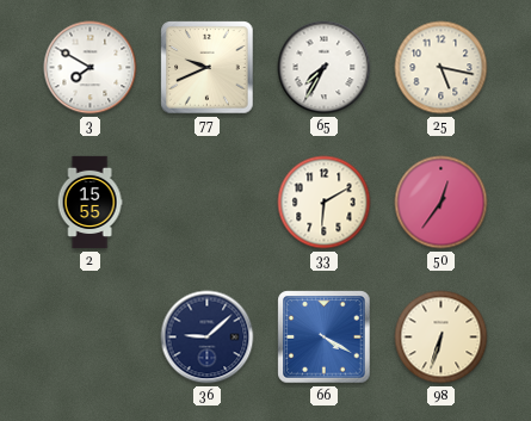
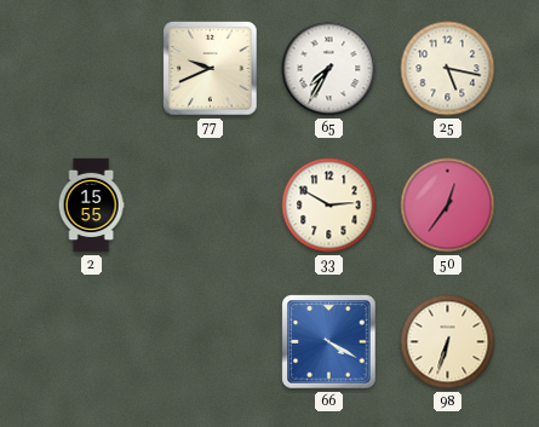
3: 7:50 -> none
33: 6:10 -> 2:50
36: 9:08 -> none
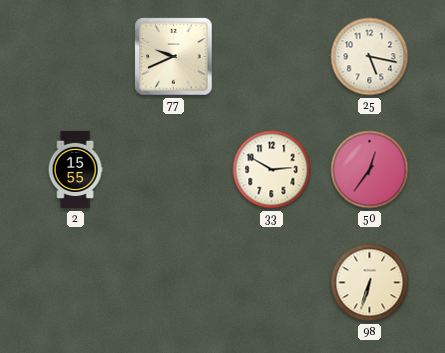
65: 7:35 -> none
66: 4:20 -> none
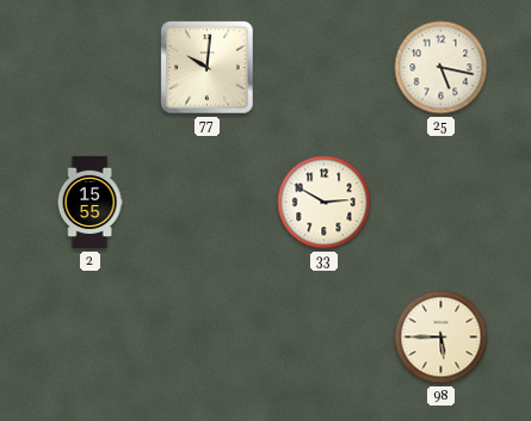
77: 9:41 -> 10:01
50: 12:36 -> none
98: 6:33 -> 5:45
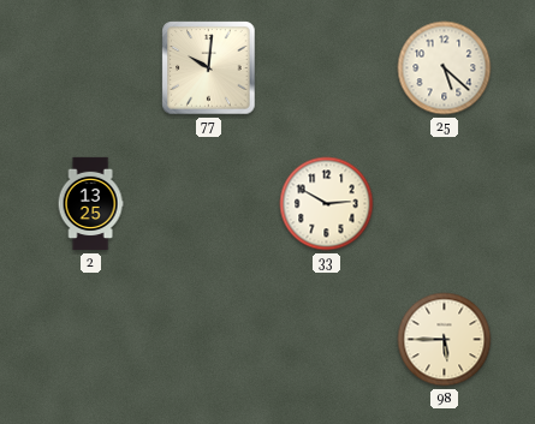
25: 5:17 -> 5:22
2: 15:55 -> 13:25
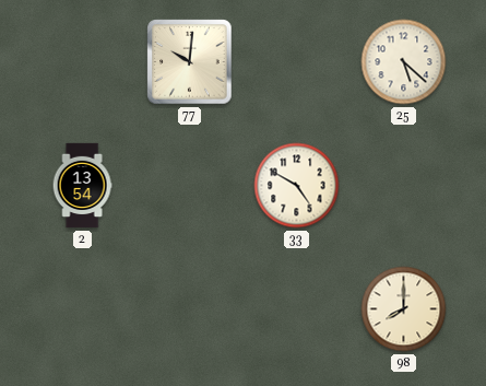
2: 13:25 -> 13:54
33: 2:50 -> 4:50
98: 5:45 -> 8:00
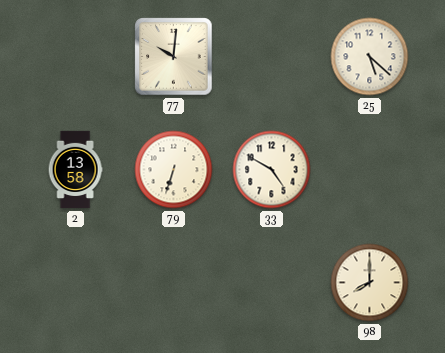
2: 13:54 -> 13:58
79: none -> 6:33
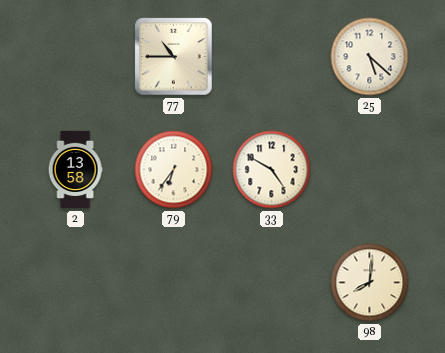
77: 10:01 -> 10:45
79: 6:33 -> 6:36
98: 8:00 -> 8:01
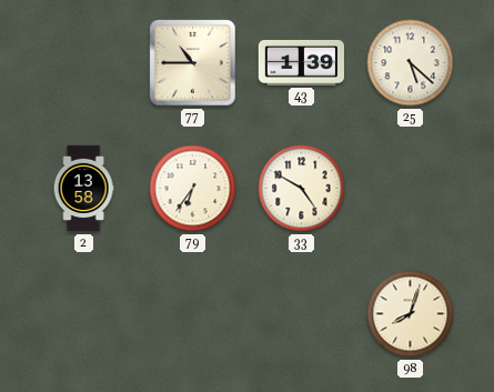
43: none -> 1:39
98: 8:01 -> 8:03
